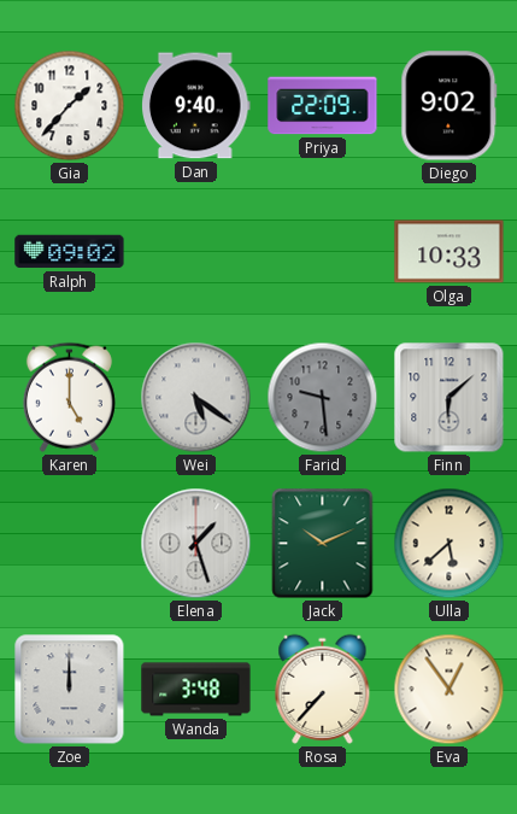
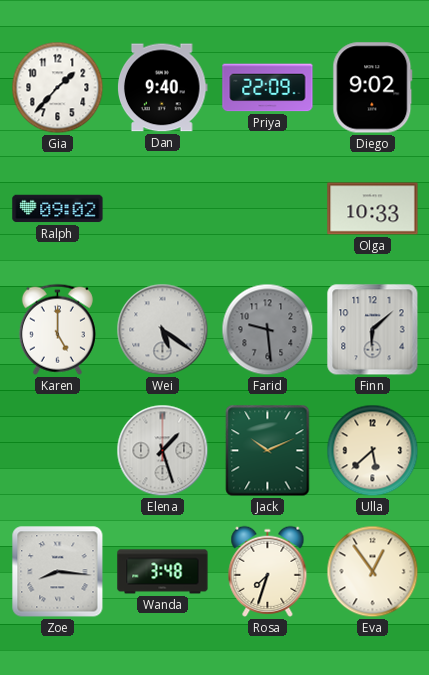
Zoe: 12:00 -> 8:16
Rosa: 7:37 -> 7:33
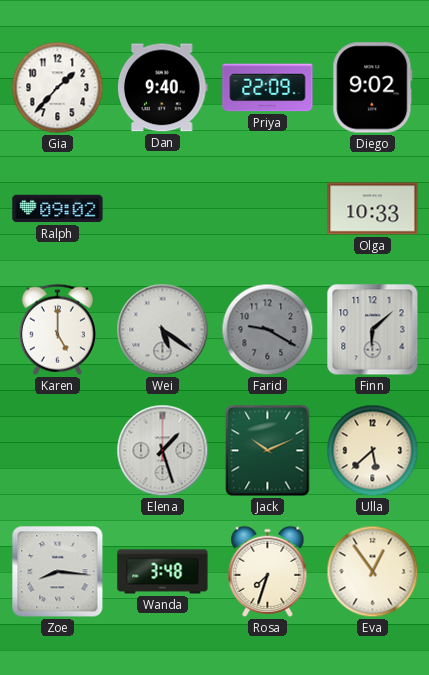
Farid: 9:29 -> 9:20
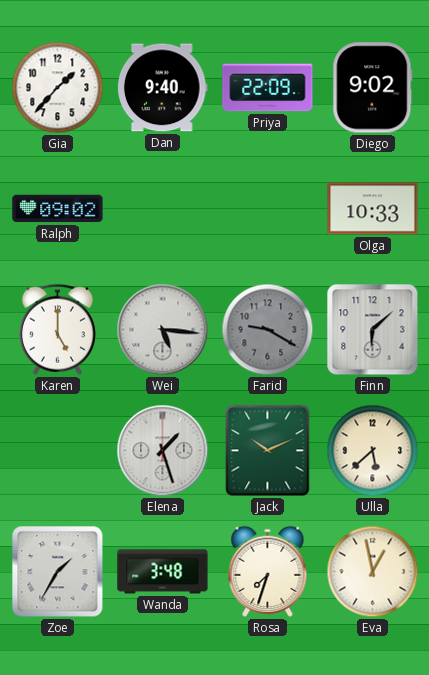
Wei: 5:21 -> 5:16
Zoe: 8:16 -> 1:35
Eva: 12:54 -> 12:58
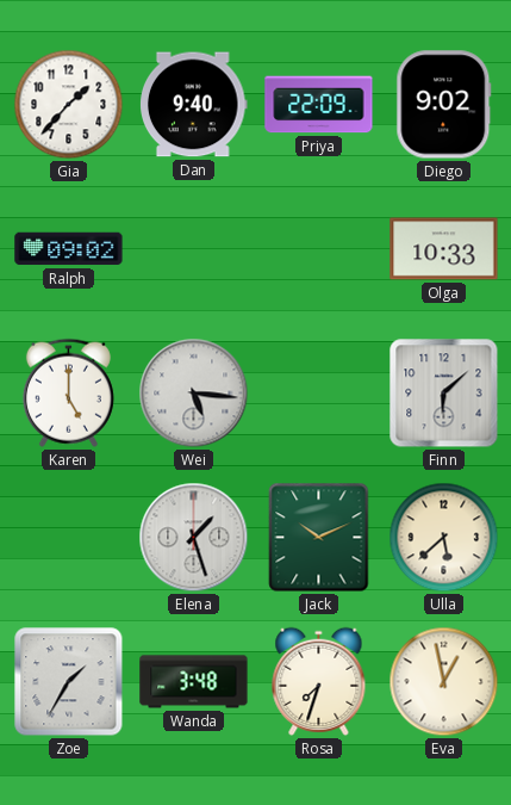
Farid: 9:20 -> none
